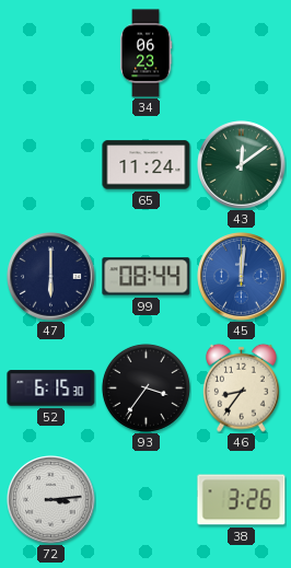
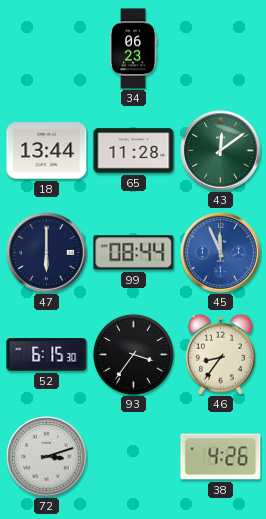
18: none -> 13:44
65: 11:24 -> 11:28
45: 12:01 -> 11:56
72: 3:14 -> 3:12
38: 3:26 -> 4:26
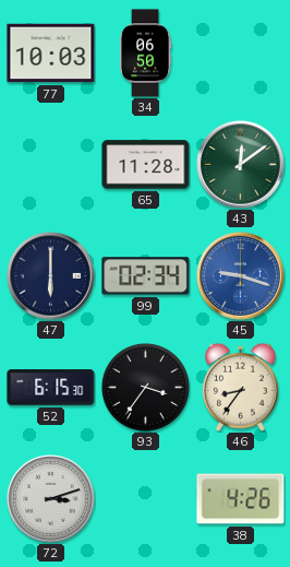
77: none -> 10:03
34: 06:23 -> 06:50
18: 13:44 -> none
99: 08:44 -> 02:34
45: 11:56 -> 9:18
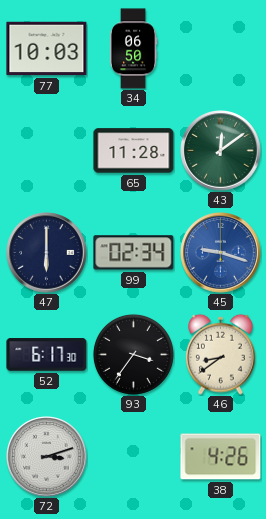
52: 6:15 -> 6:17
46: 8:36 -> 8:39
